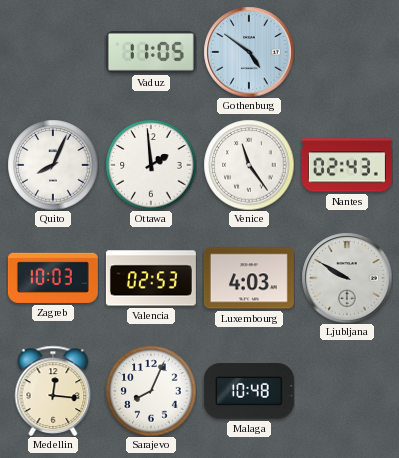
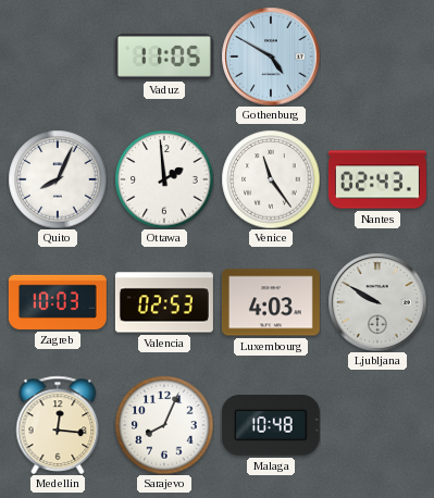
Gothenburg: 4:51 -> 4:50
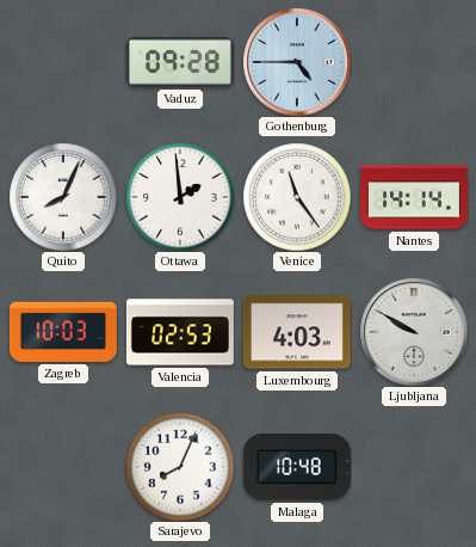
Vaduz: 11:05 -> 09:28
Gothenburg: 4:50 -> 4:45
Nantes: 02:43 -> 14:14
Medellin: 12:16 -> none
